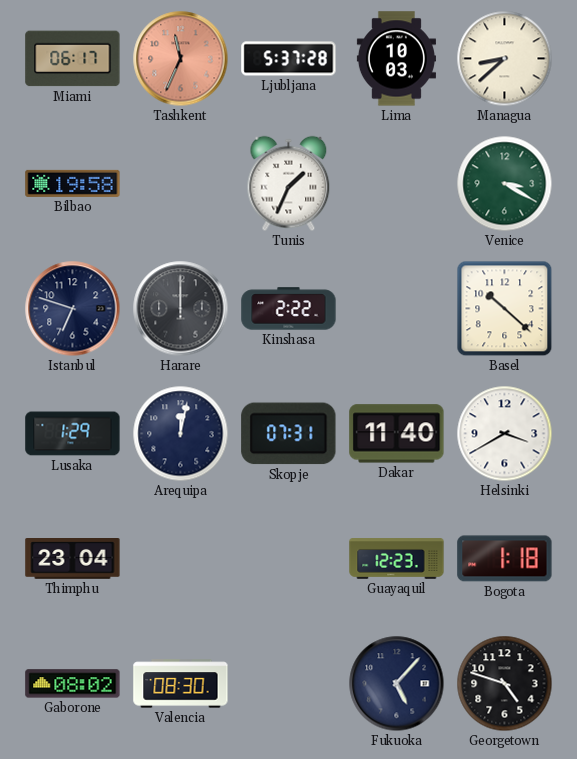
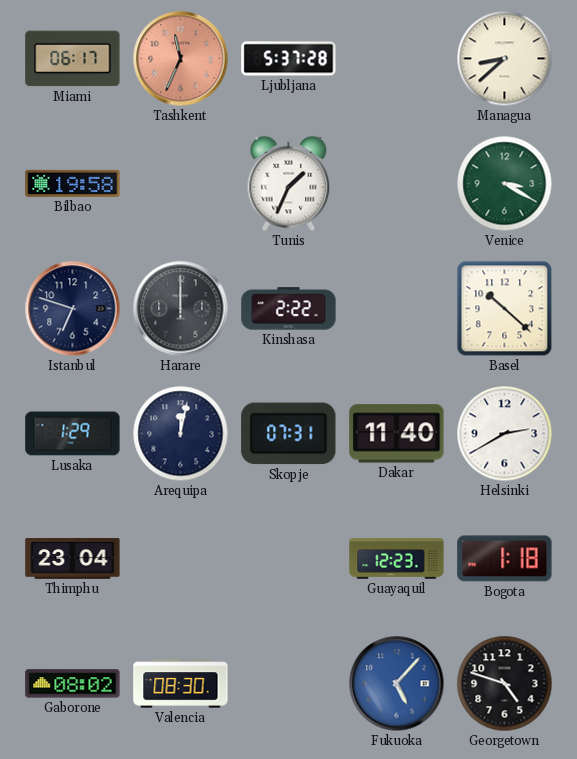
Lima: 10:03 -> none
Helsinki: 3:40 -> 2:40
Fukuoka dial: navy -> blue
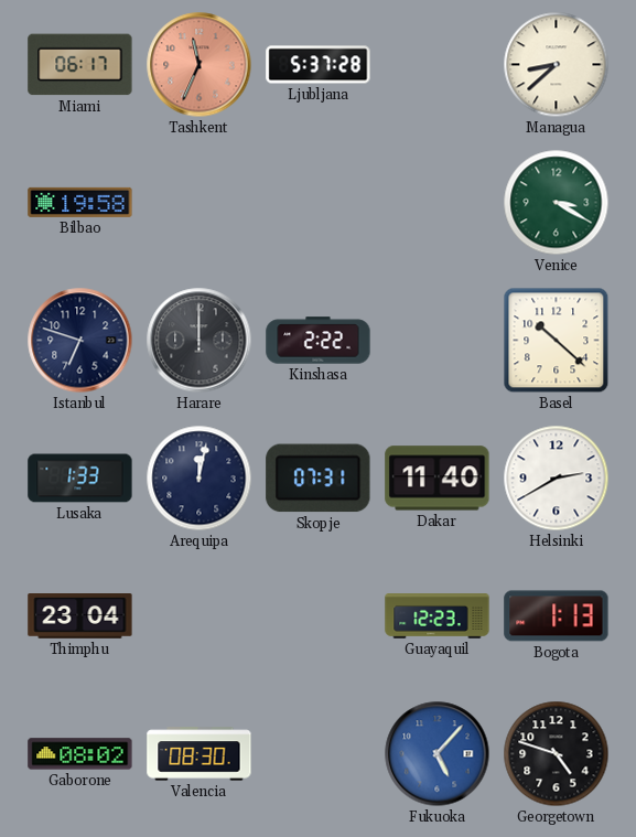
Tunis: 1:34 -> none
Lusaka: 1:29 -> 1:33
Bogota: 1:18 -> 1:13
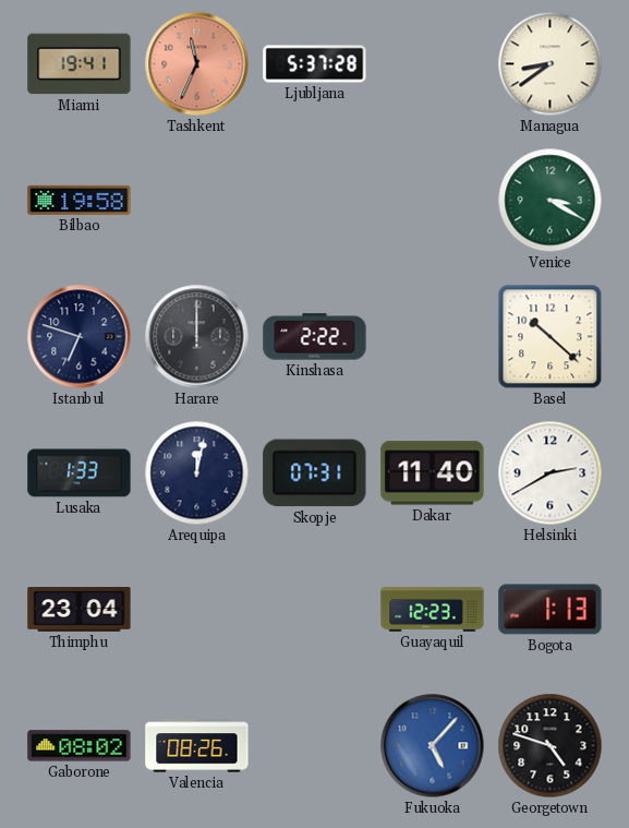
Miami: 06:17 -> 19:41
Managua: 8:38 -> 8:39
Valencia: 08:30 -> 08:26
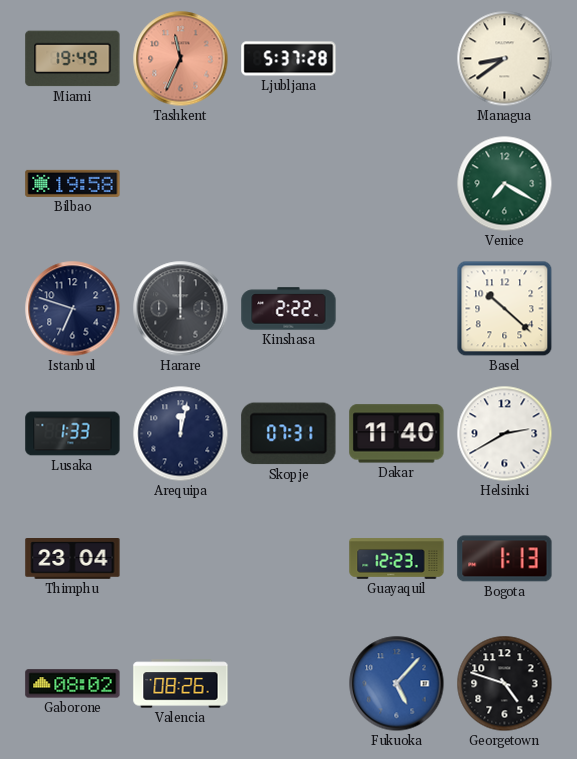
Miami: 19:41 -> 19:49
Venice: 3:20 -> 7:20
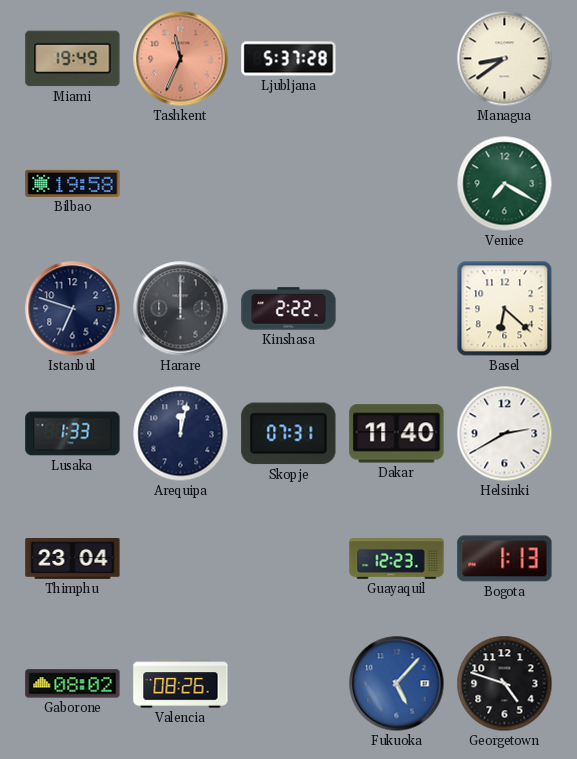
Basel: 10:22 -> 6:22
